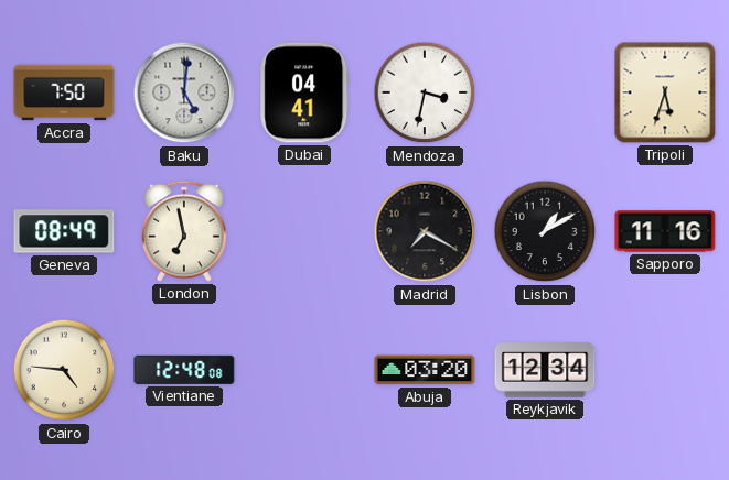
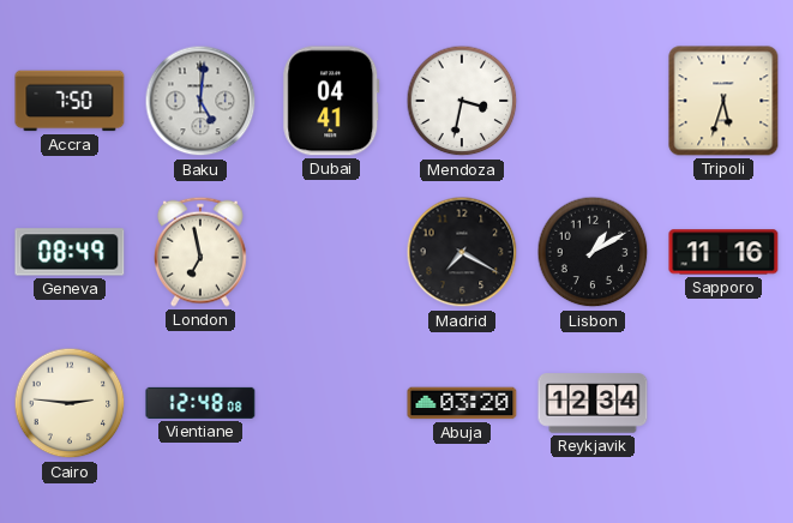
Cairo: 4:46 -> 2:46
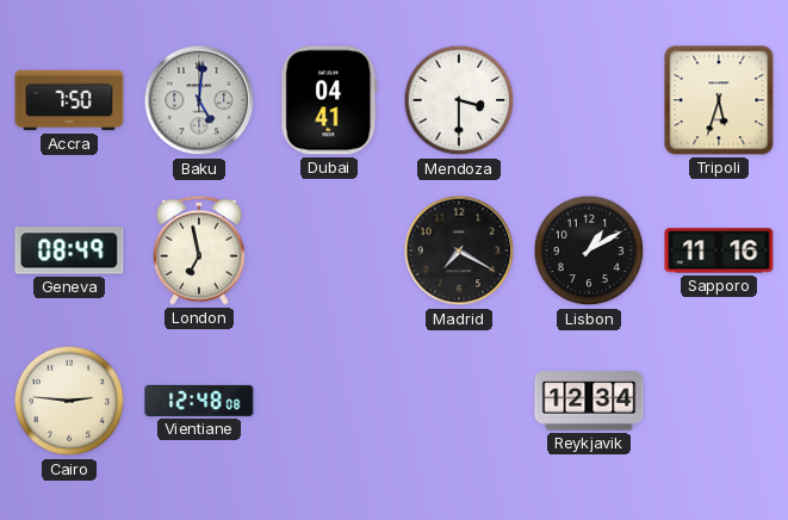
Mendoza: 3:32 -> 3:30
Abuja: 03:20 -> none
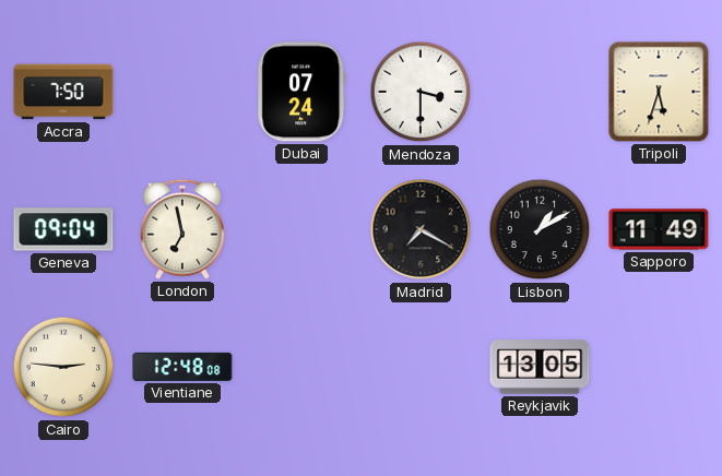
Baku: 5:01 -> none
Dubai: 04:41 -> 07:24
Geneva: 08:49 -> 09:04
Sapporo: 11:16 -> 11:49
Reykjavik: 12:34 -> 13:05
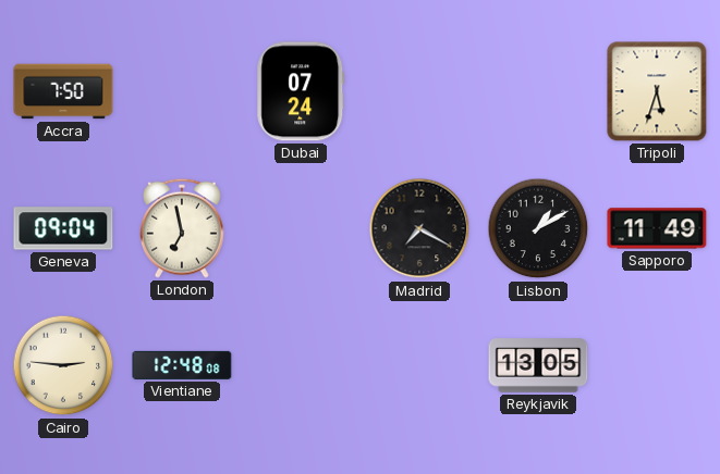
Mendoza: 3:30 -> none
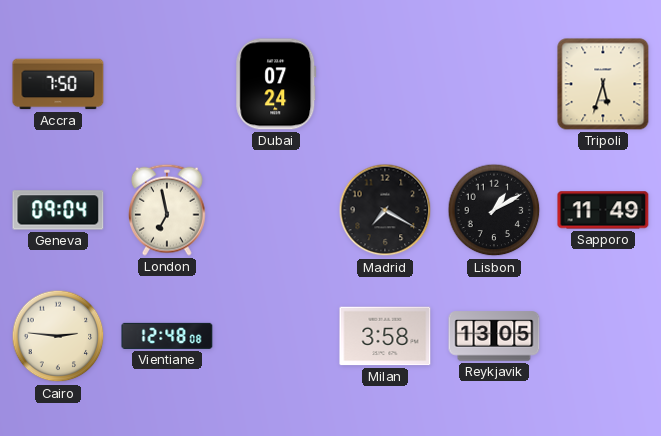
Milan: none -> 3:58
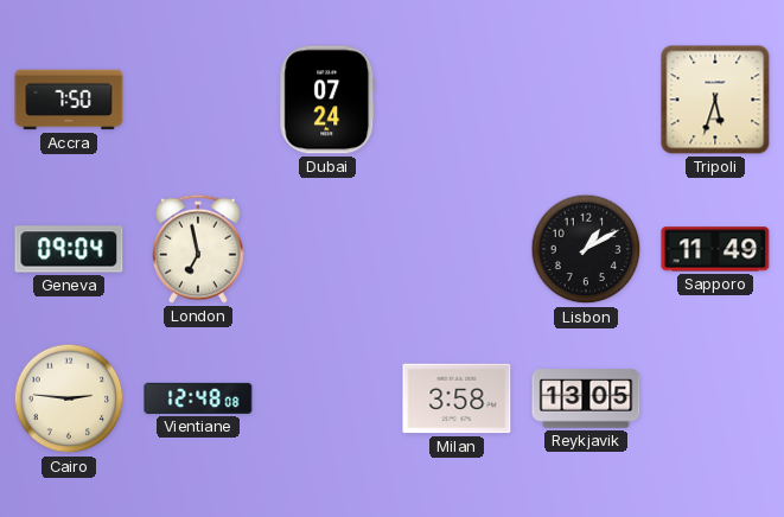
Madrid: 7:20 -> none
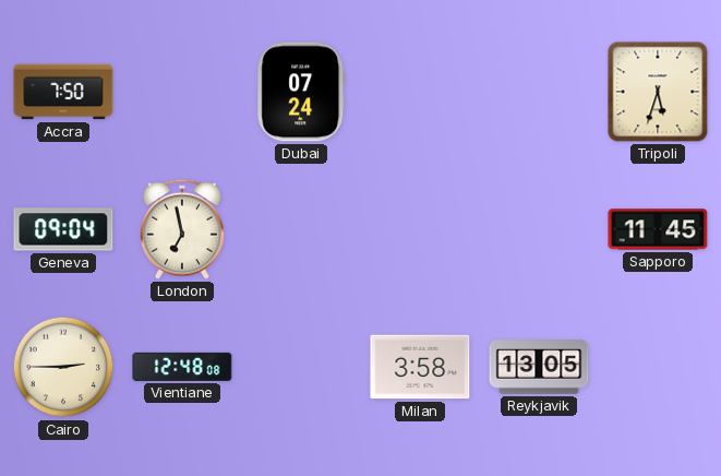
Lisbon: 1:10 -> none
Sapporo: 11:49 -> 11:45
Cairo: 2:46 -> 2:45
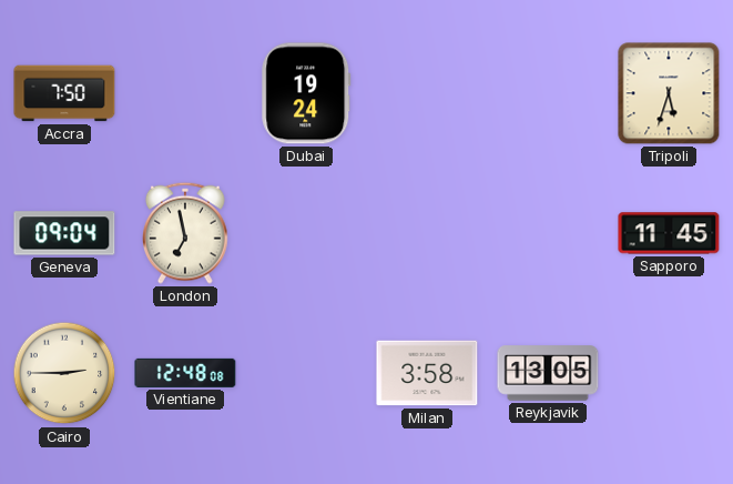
Dubai: 07:24 -> 19:24
